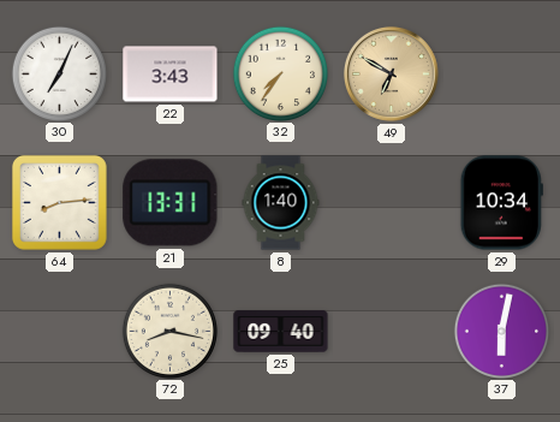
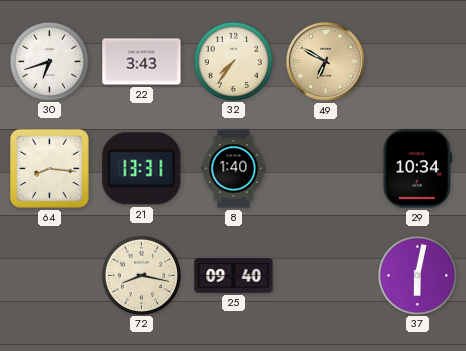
30: 7:04 -> 6:42
64: 8:14 -> 8:16
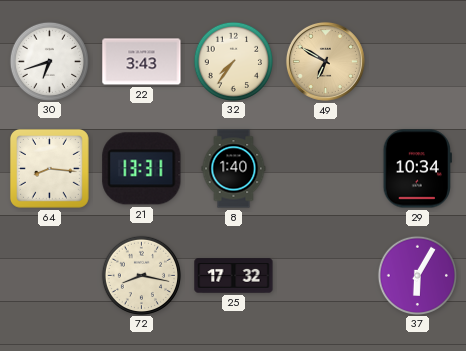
25: 09:40 -> 17:32
37: 6:02 -> 6:05
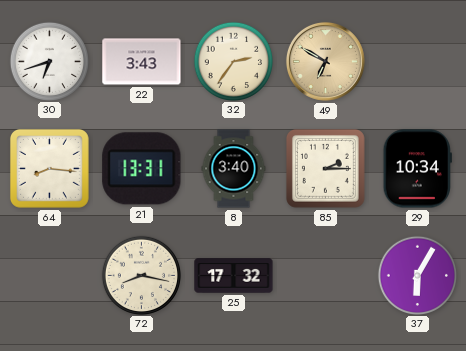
32: 7:36 -> 2:36
8: 1:40 -> 3:40
85: none -> 2:15
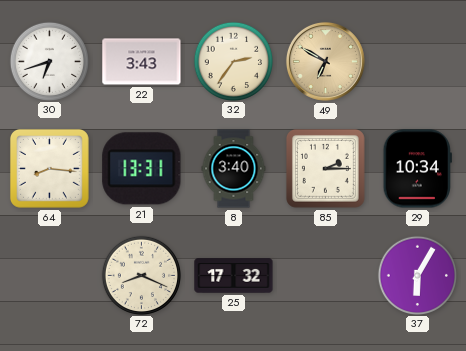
72: 8:17 -> 8:19
